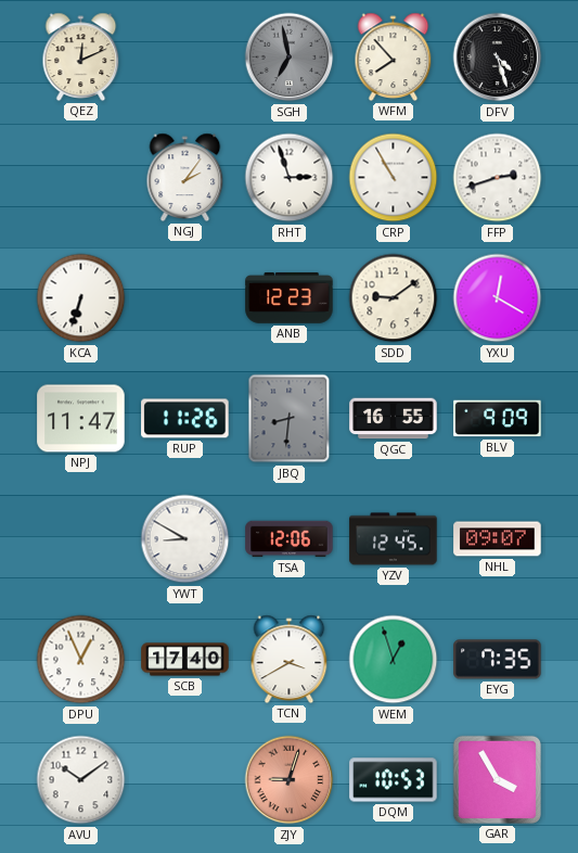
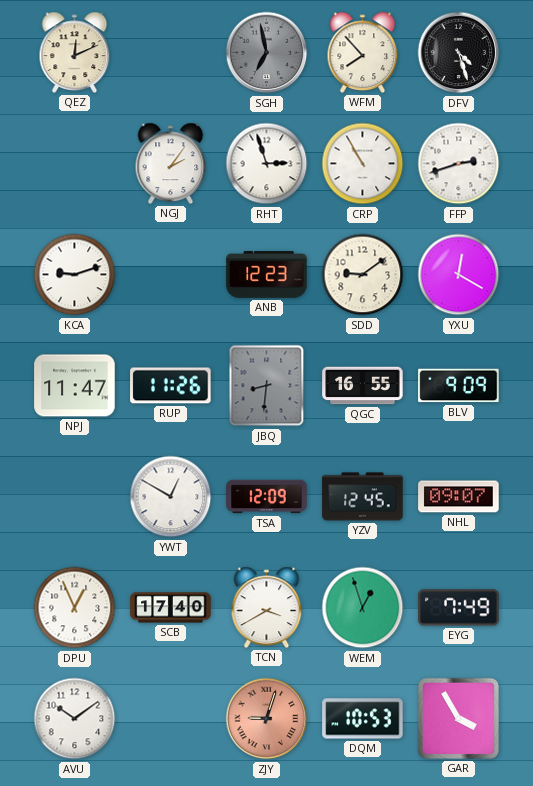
KCA: 6:33 -> 9:12
YWT: 8:50 -> 12:50
TSA: 12:06 -> 12:09
EYG: 7:35 -> 7:49
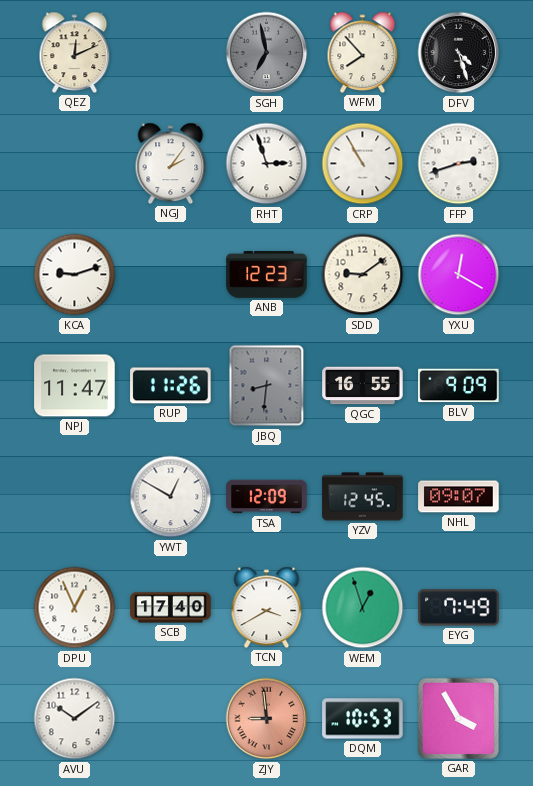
ZJY: 9:03 -> 8:59
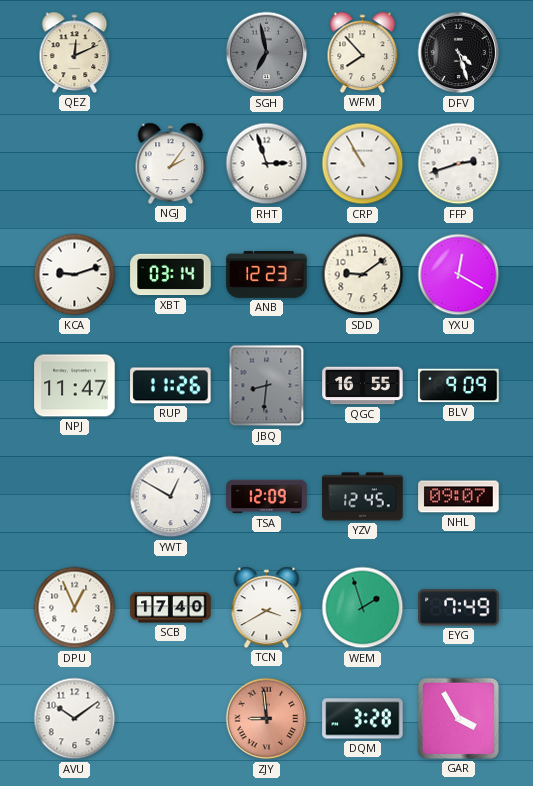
XBT: none -> 03:14
WEM: 12:57 -> 1:57
DQM: 10:53 -> 3:28
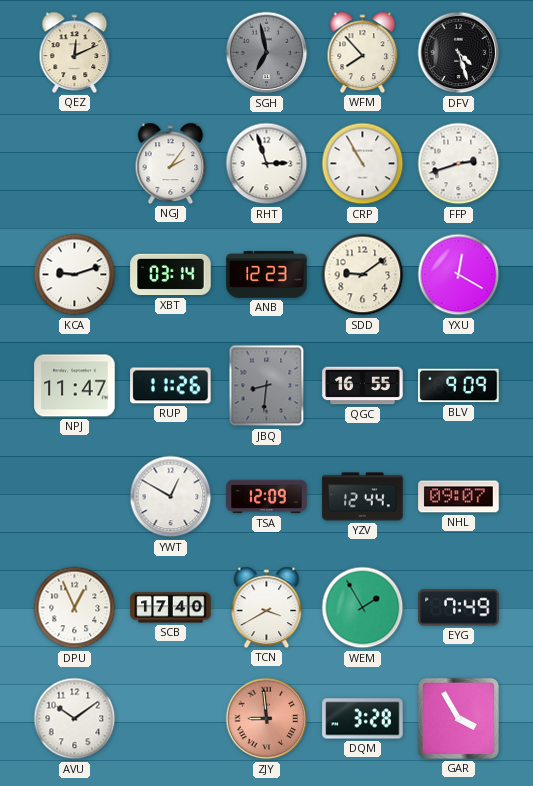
YZV: 12:45 -> 12:44
WEM: 1:57 -> 1:55
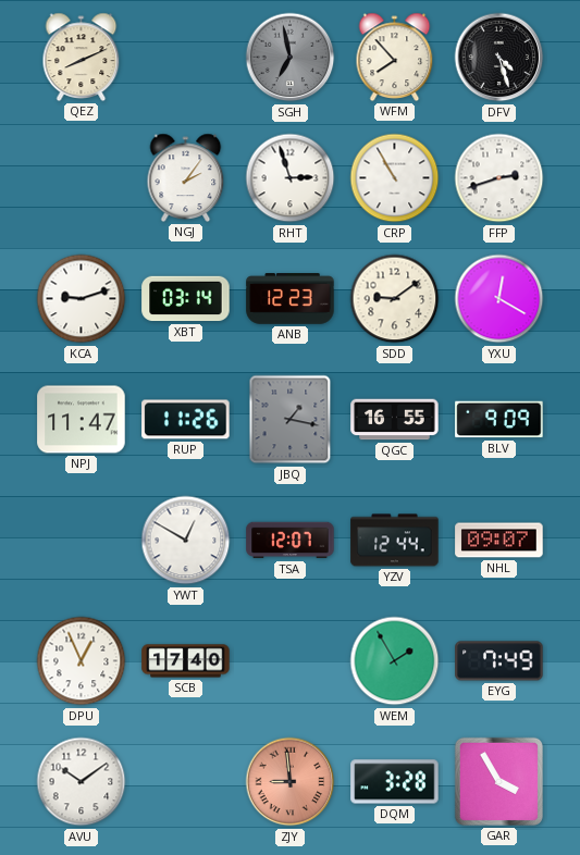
QEZ: 12:11 -> 8:11
JBQ: 8:31 -> 1:17
TSA: 12:09 -> 12:07
TCN: 3:40 -> none
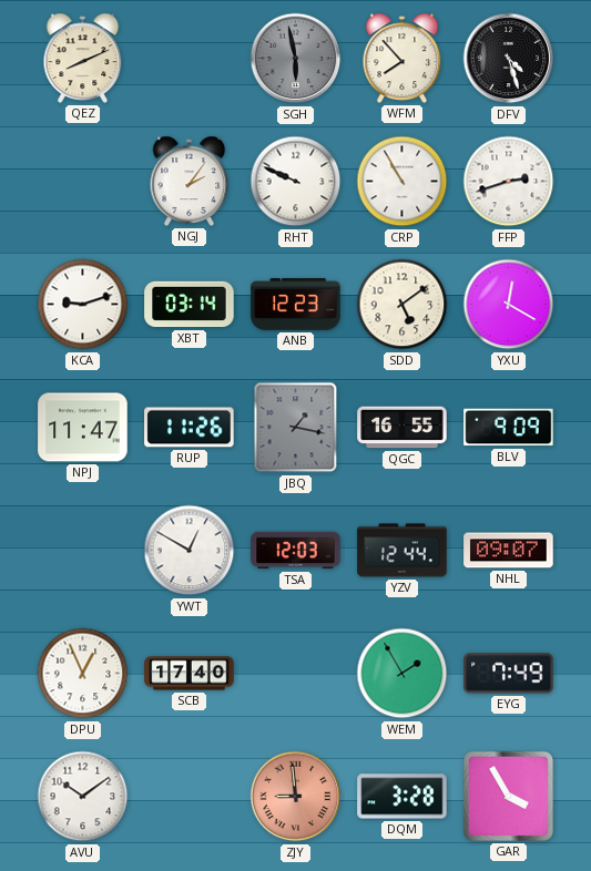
SGH: 6:58 -> 5:58
RHT: 2:57 -> 9:49
SDD: 9:09 -> 5:09
TSA: 12:07 -> 12:03
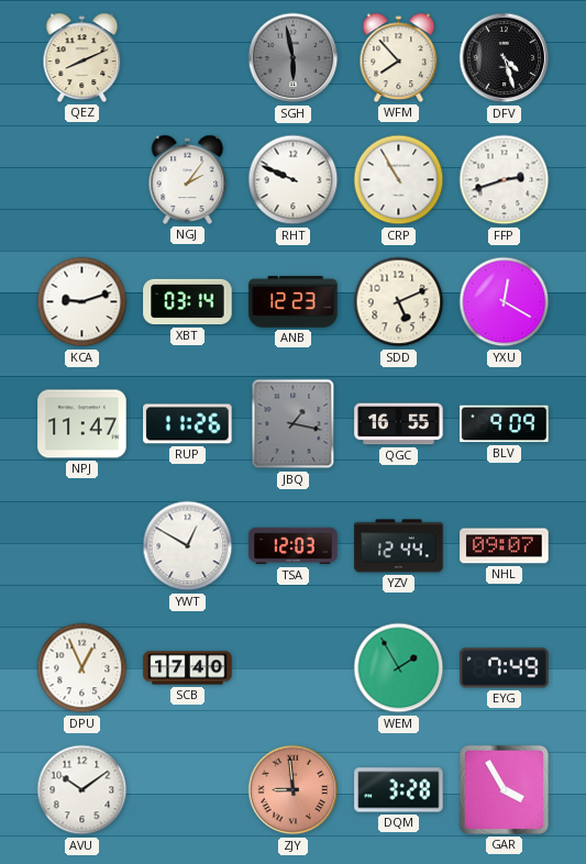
SDD: 5:09 -> 5:11
